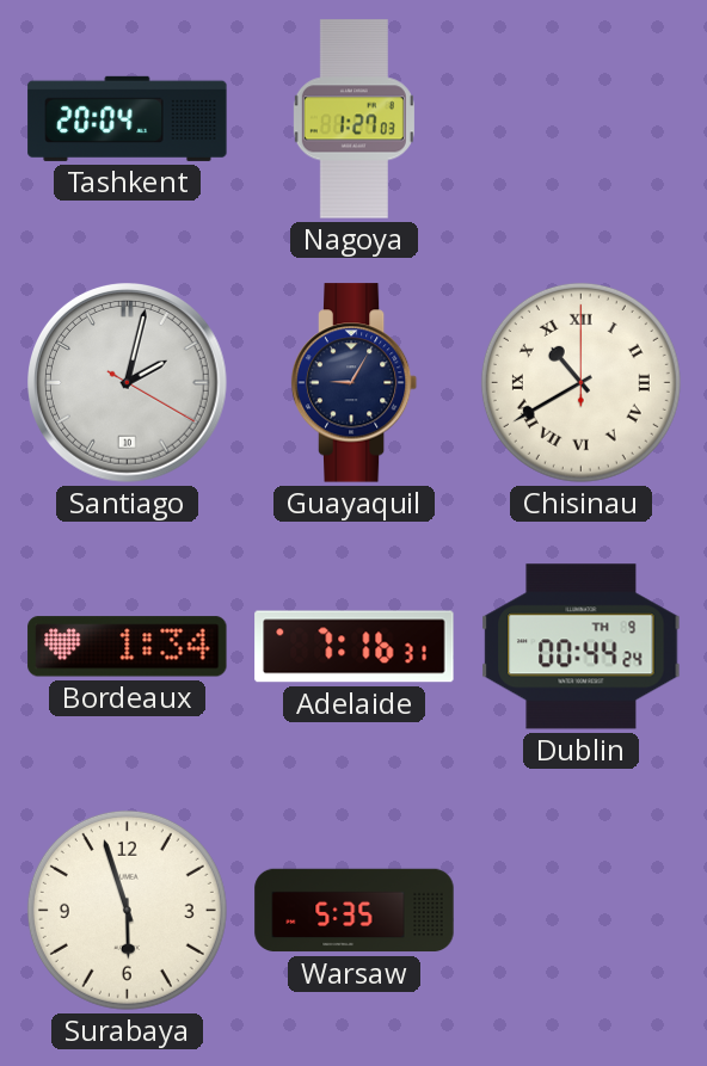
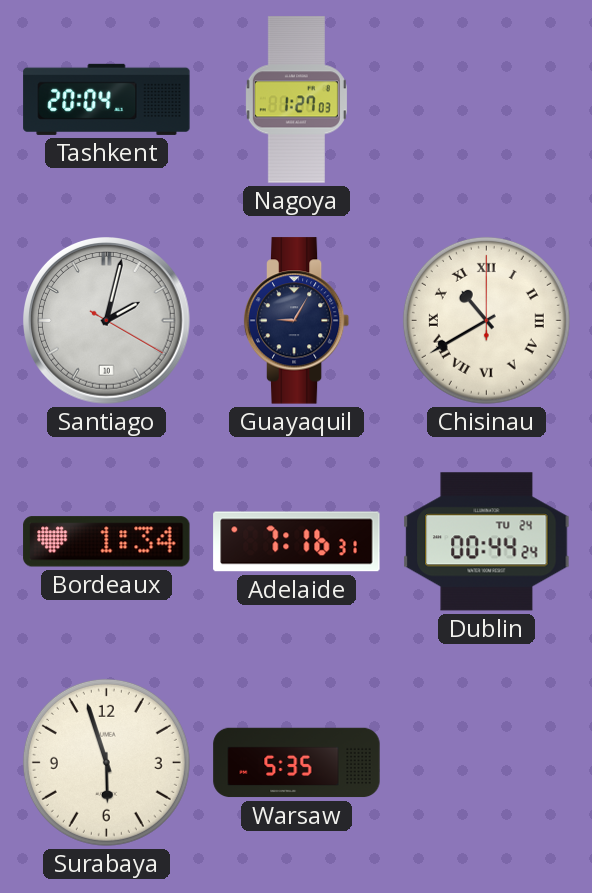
Dublin date: TH 9 -> TU 24
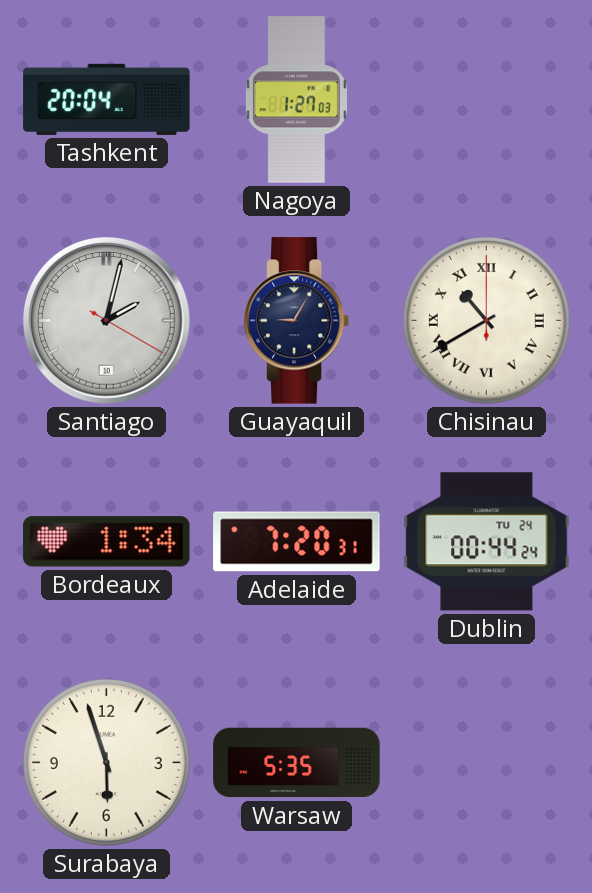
Adelaide: 7:16 -> 7:20
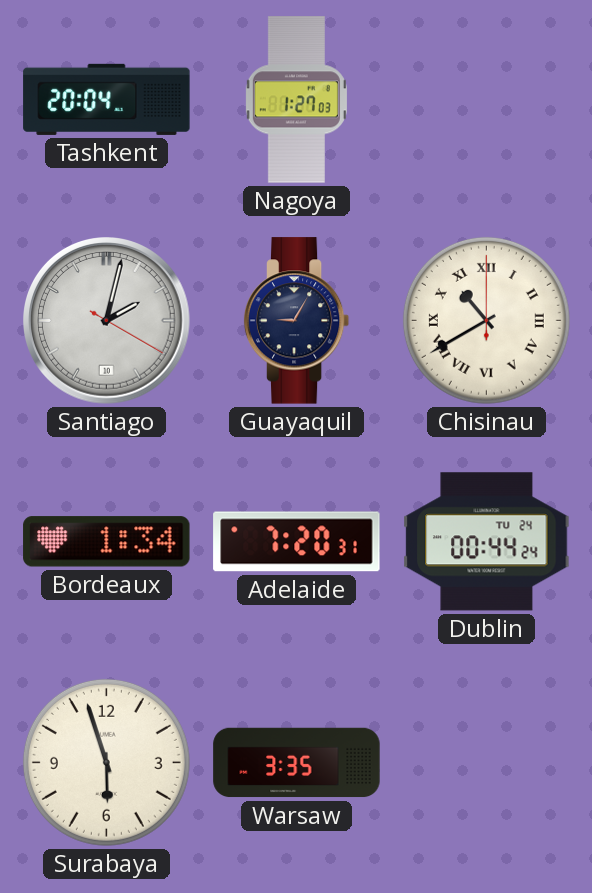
Warsaw: 5:35 -> 3:35
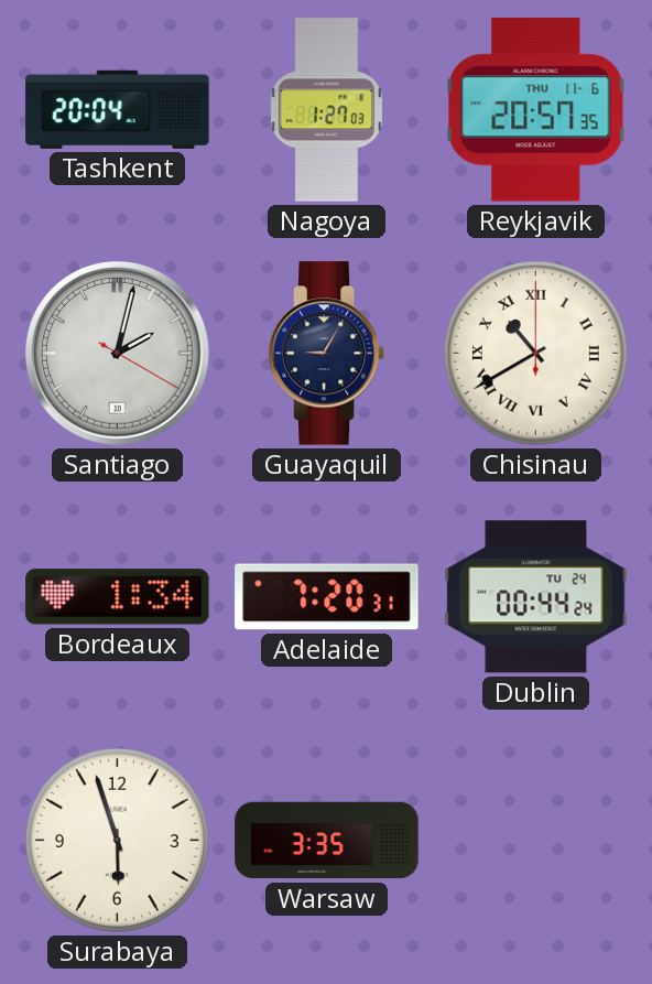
Reykjavik: none -> 20:57
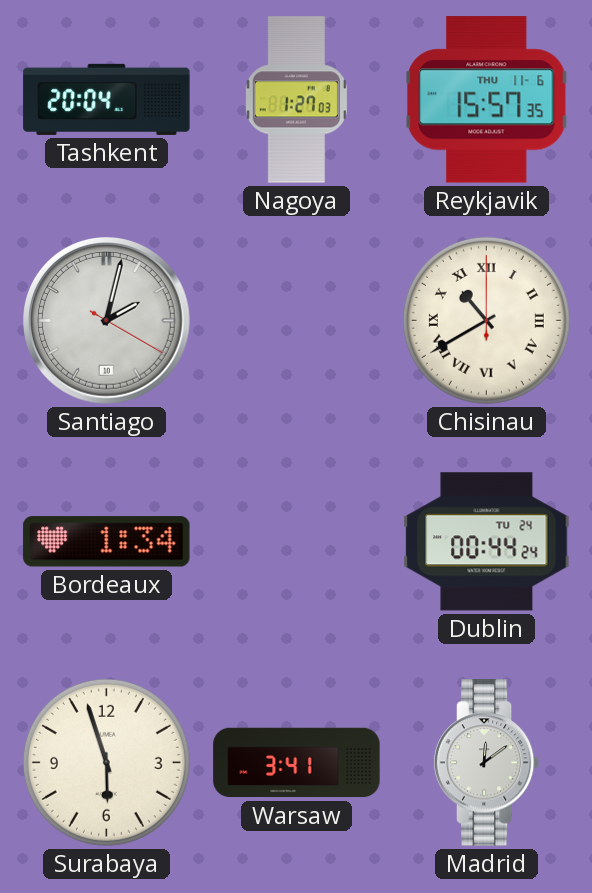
Reykjavik: 20:57 -> 15:57
Guayaquil: 9:05 -> none
Adelaide: 7:20 -> none
Warsaw: 3:35 -> 3:41
Madrid: none -> 12:09
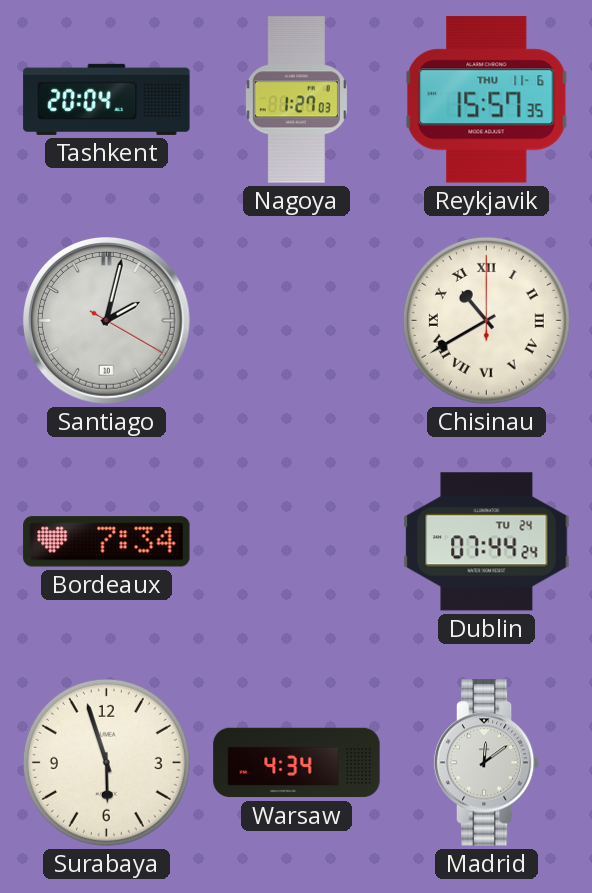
Bordeaux: 1:34 -> 7:34
Dublin: 00:44 -> 07:44
Warsaw: 3:41 -> 4:34
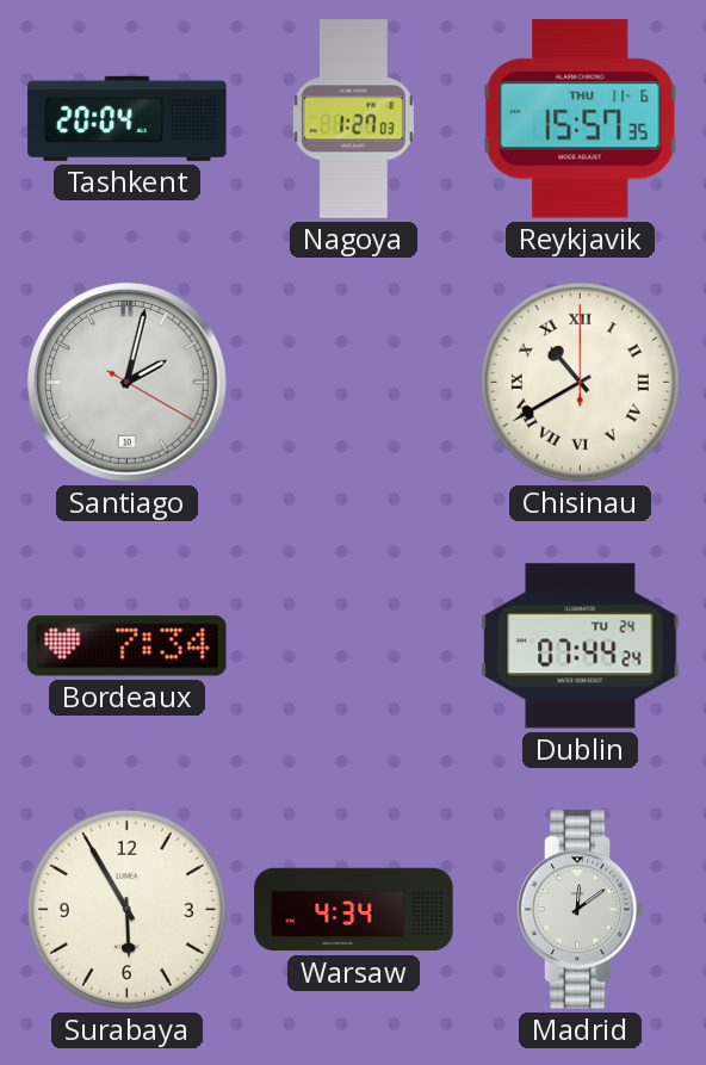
Surabaya: 5:57 -> 5:55
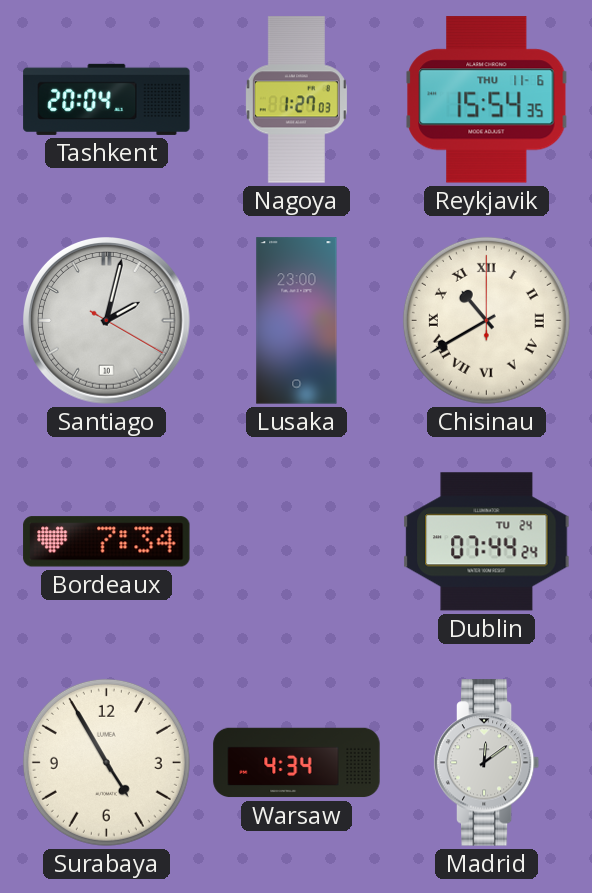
Reykjavik: 15:57 -> 15:54
Lusaka: none -> 23:00
Surabaya: 5:55 -> 4:55
